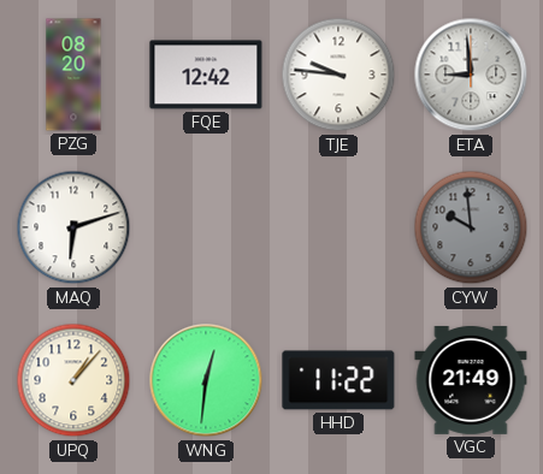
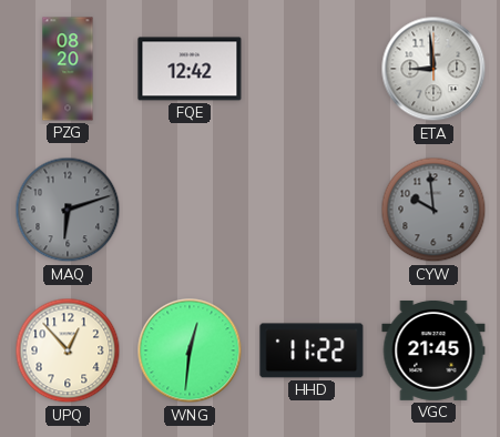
TJE: 9:46 -> none
MAQ dial: white -> grey
UPQ: 1:07 -> 12:53
VGC: 21:49 -> 21:45
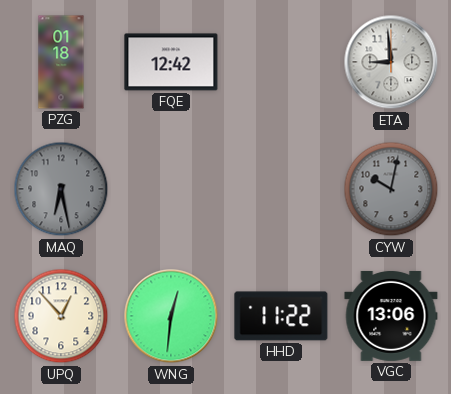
PZG: 08:20 -> 01:18
MAQ: 6:12 -> 6:28
CYW: 9:59 -> 10:02
VGC: 21:45 -> 13:06
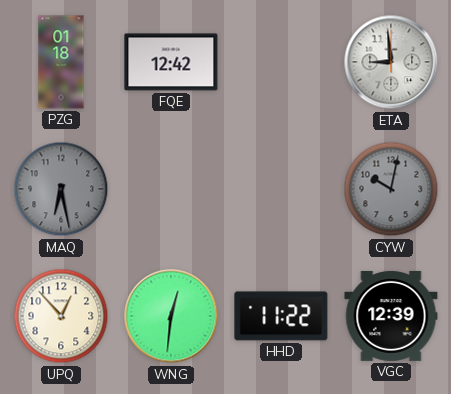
VGC: 13:06 -> 12:39
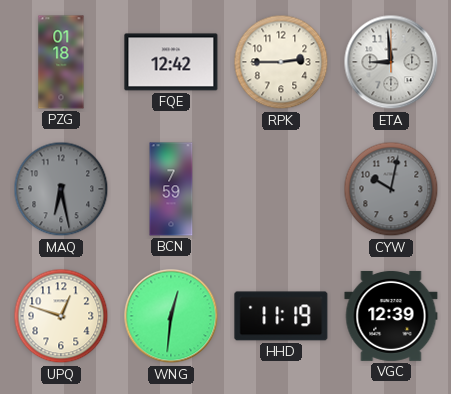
RPK: none -> 2:45
BCN: none -> 7:59
UPQ: 12:53 -> 12:48
HHD: 11:22 -> 11:19
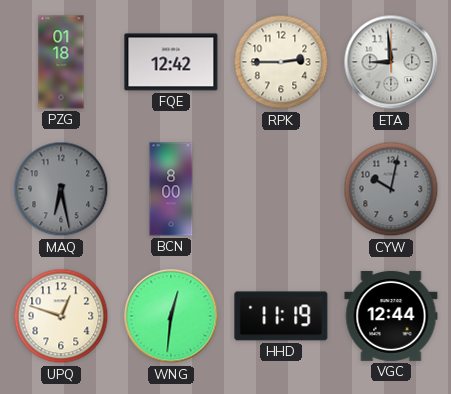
BCN: 7:59 -> 8:00
VGC: 12:39 -> 12:44
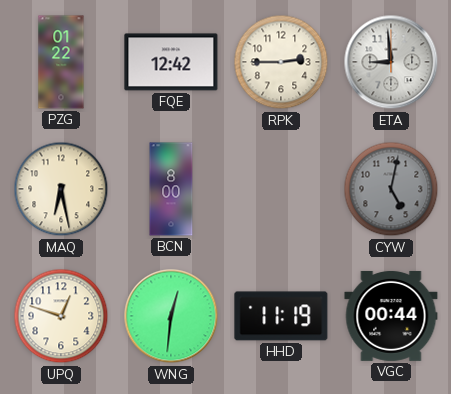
PZG: 01:18 -> 01:22
MAQ dial: grey -> cream
CYW: 10:02 -> 5:02
VGC: 12:44 -> 00:44
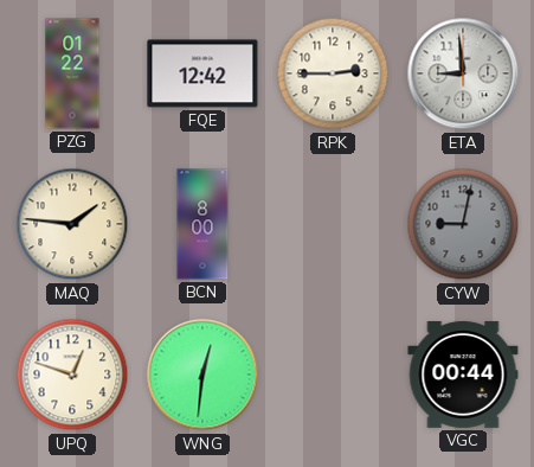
MAQ: 6:28 -> 1:46
CYW: 5:02 -> 9:02
HHD: 11:19 -> none
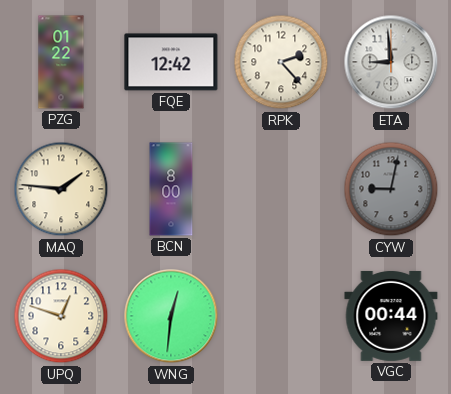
RPK: 2:45 -> 2:23
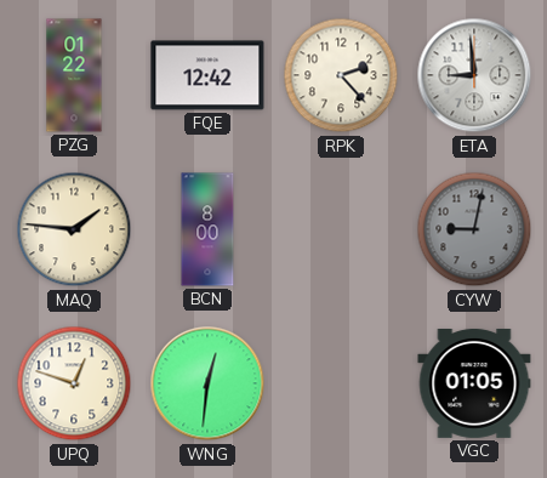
VGC: 00:44 -> 01:05
